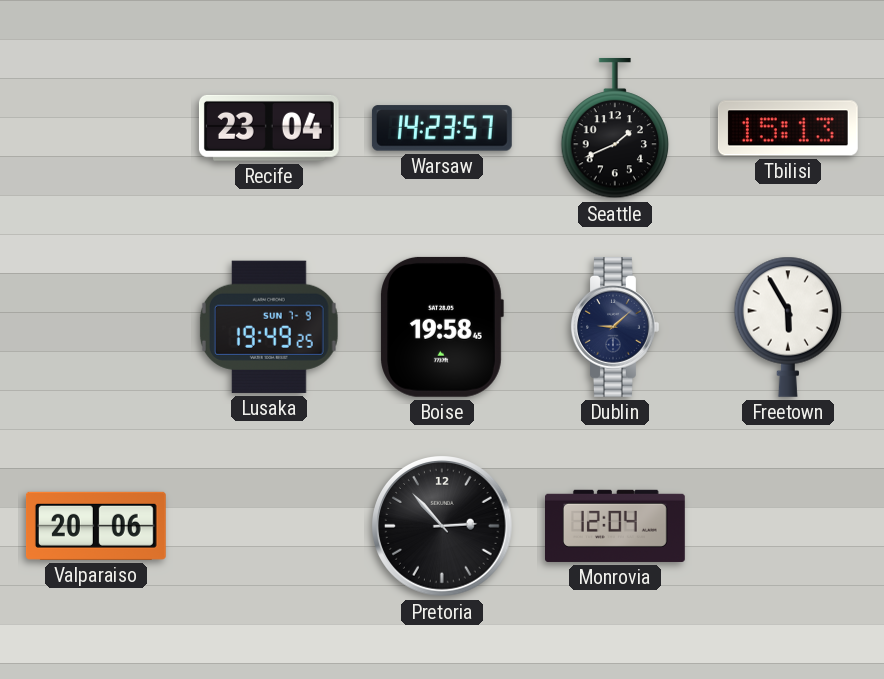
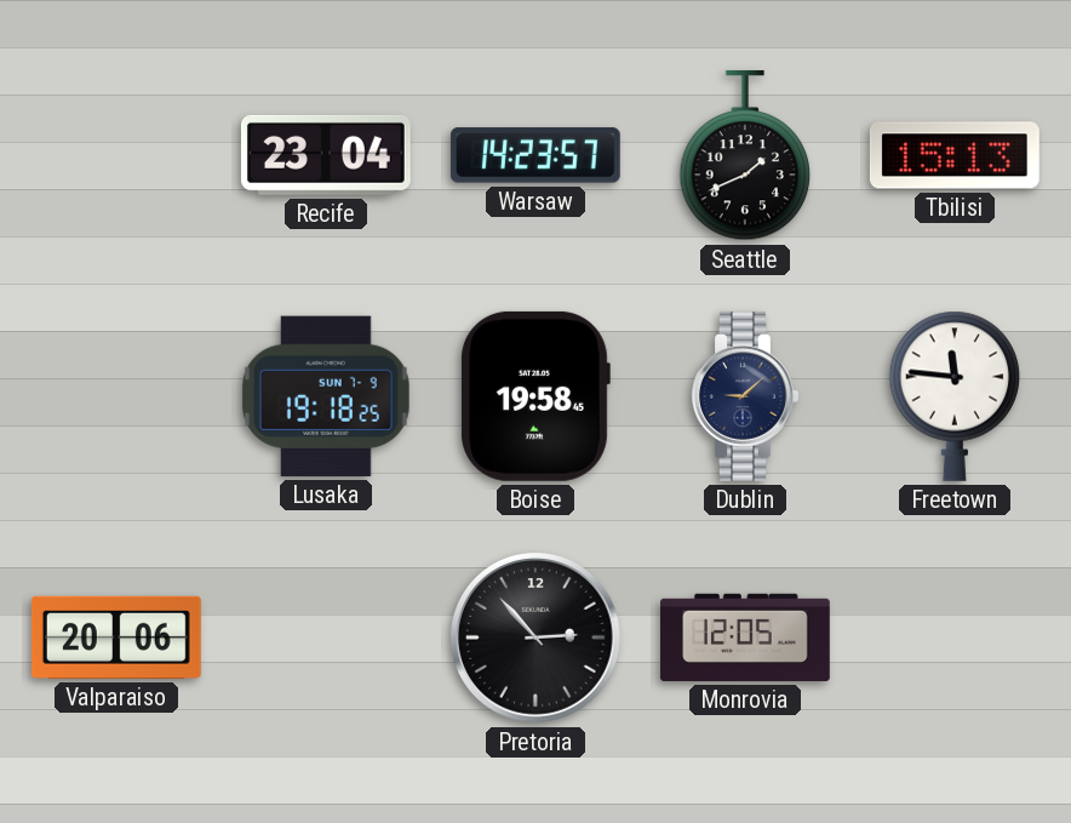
Lusaka: 19:49 -> 19:18
Freetown: 5:55 -> 11:46
Monrovia: 12:04 -> 12:05
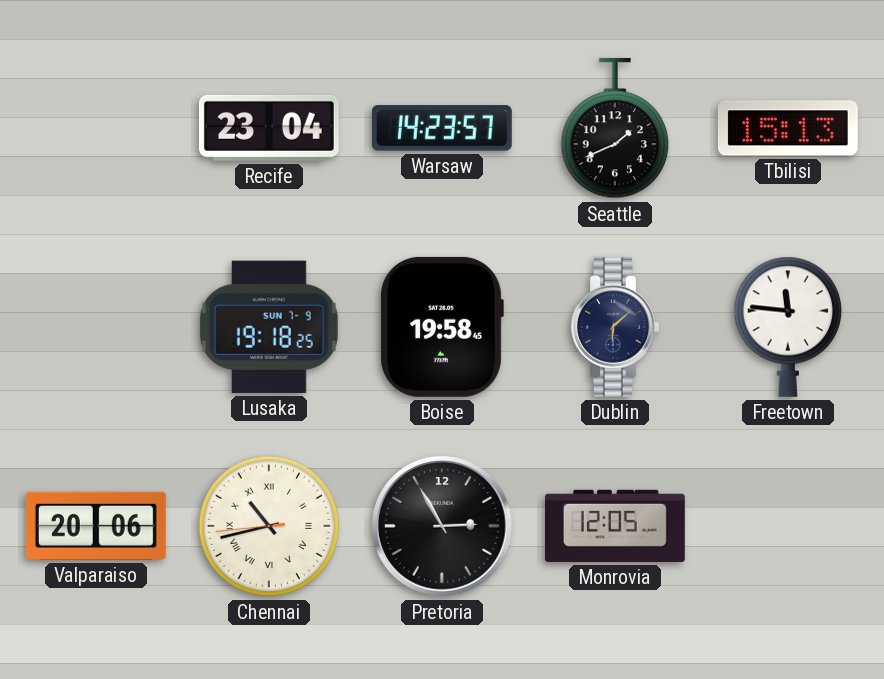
Dublin: 9:08 -> 6:08
Chennai: none -> 10:42
Pretoria: 2:53 -> 2:55
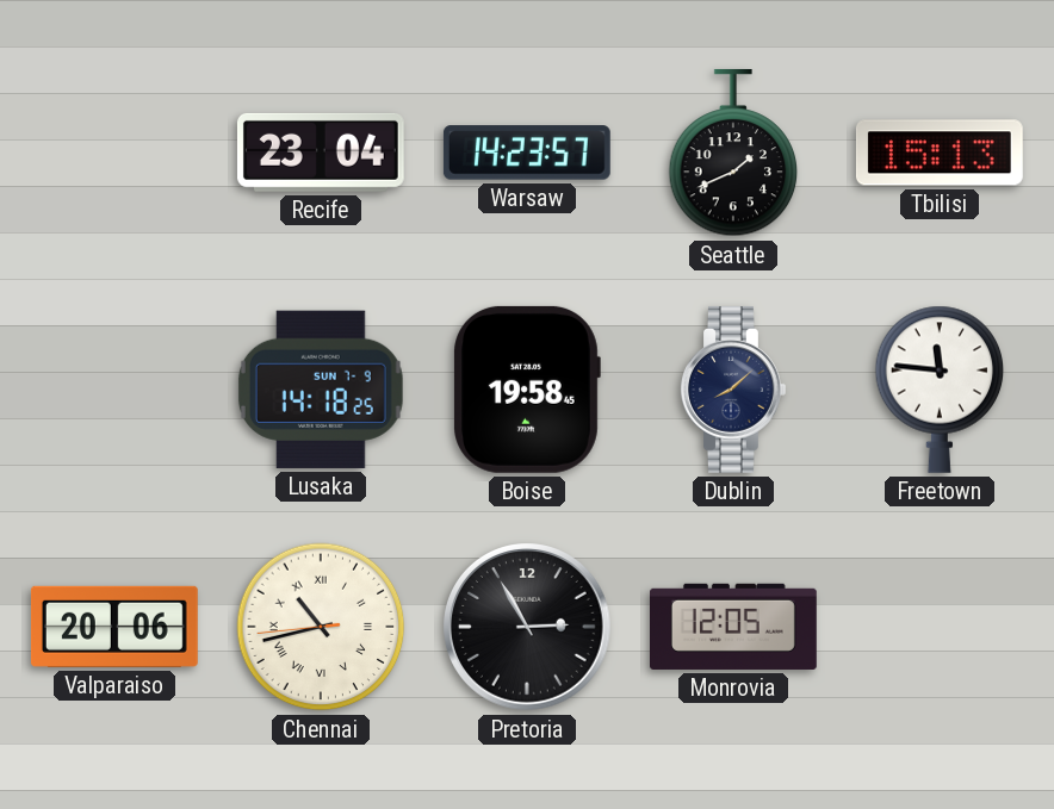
Lusaka: 19:18 -> 14:18
Dublin: 6:08 -> 8:08
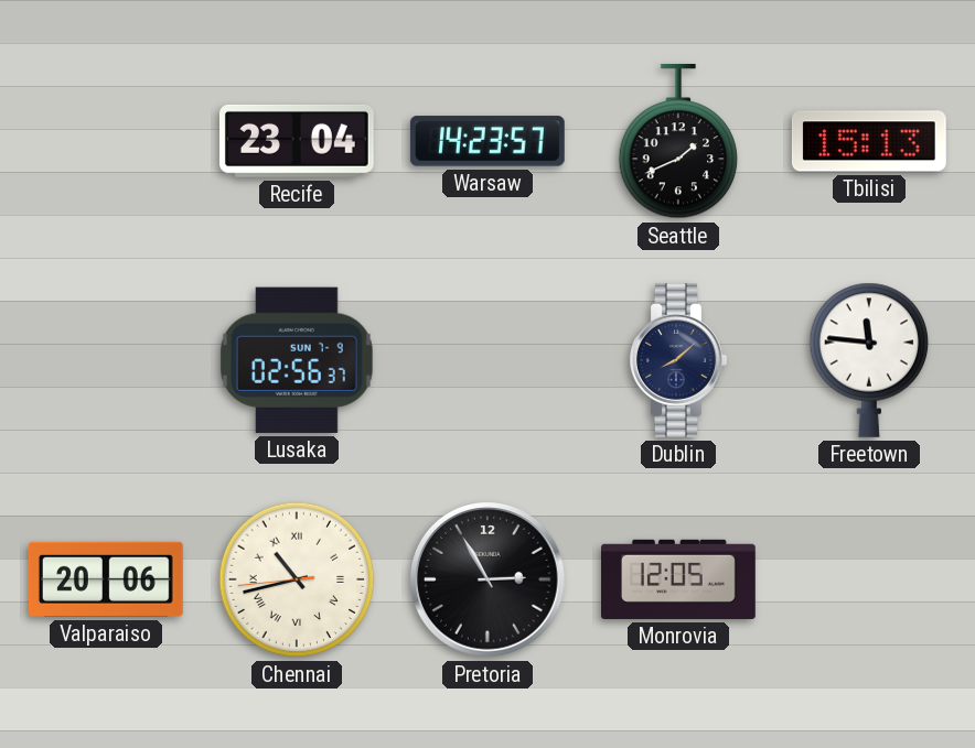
Lusaka: 14:18 -> 02:56
Boise: 19:58 -> none
